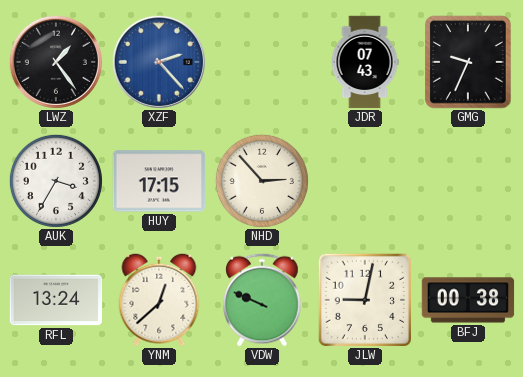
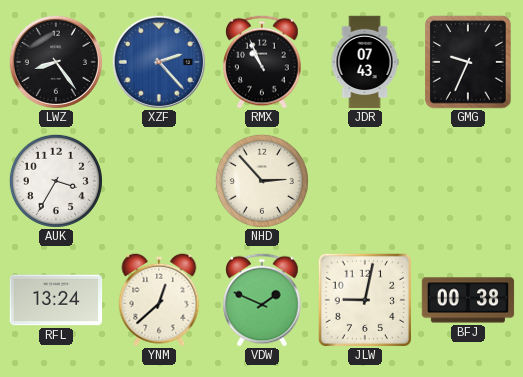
LWZ: 1:24 -> 8:24
RMX: none -> 10:56
HUY: 17:15 -> none
VDW: 9:49 -> 1:49
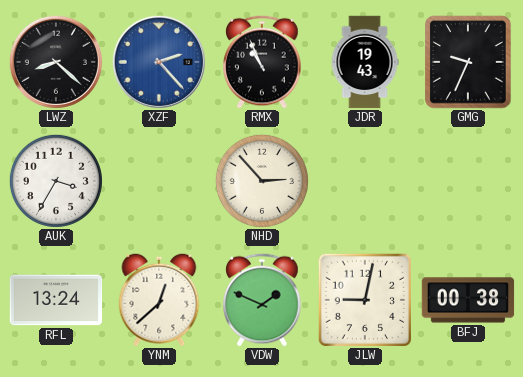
LWZ: 8:24 -> 8:22
JDR: 07:43 -> 19:43
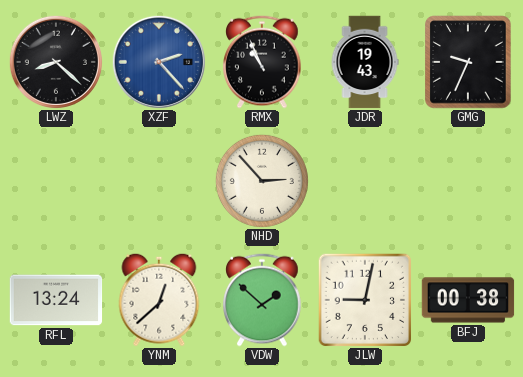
AUK: 3:35 -> none
VDW: 1:49 -> 1:52
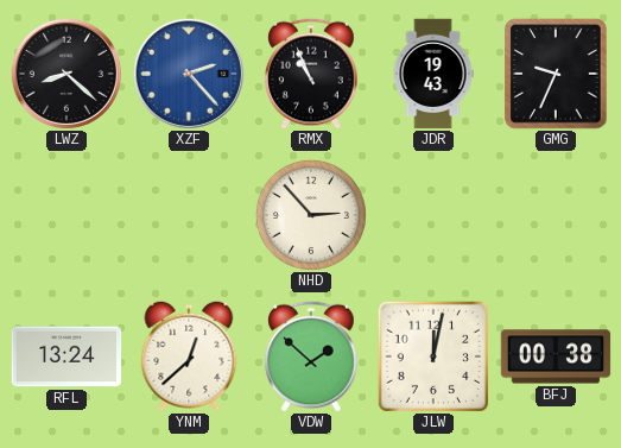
JLW: 9:02 -> 12:02
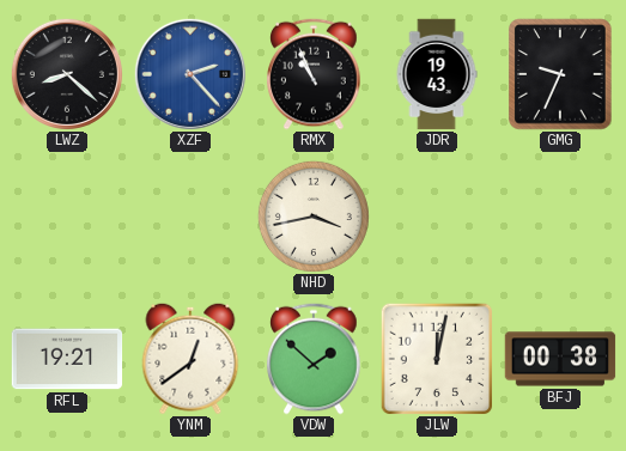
NHD: 2:53 -> 3:43
RFL: 13:24 -> 19:21
YNM: 12:38 -> 12:39
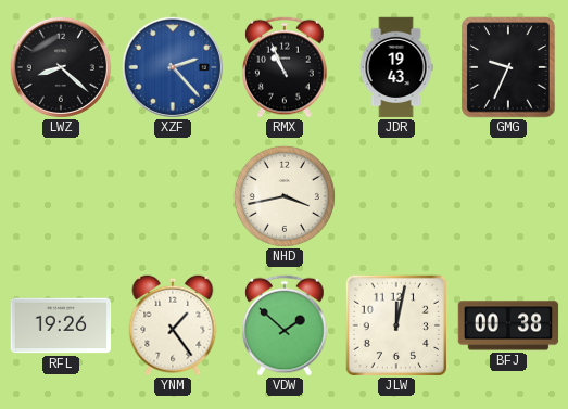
RFL: 19:21 -> 19:26
YNM: 12:39 -> 1:24
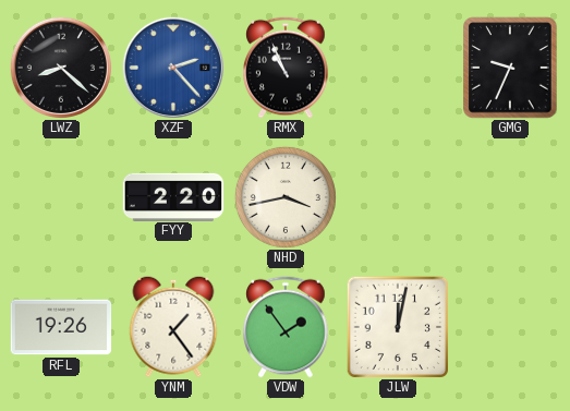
JDR: 19:43 -> none
FYY: none -> 2:20
VDW: 1:52 -> 1:54
BFJ: 00:38 -> none
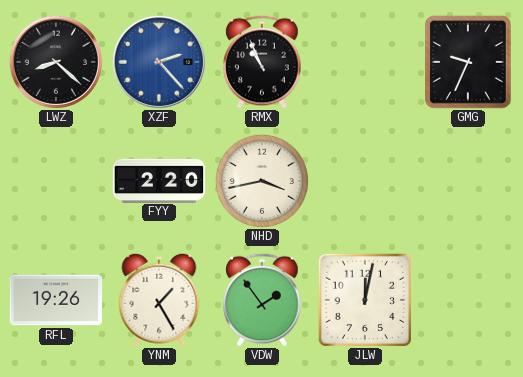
YNM: 1:24 -> 1:25
